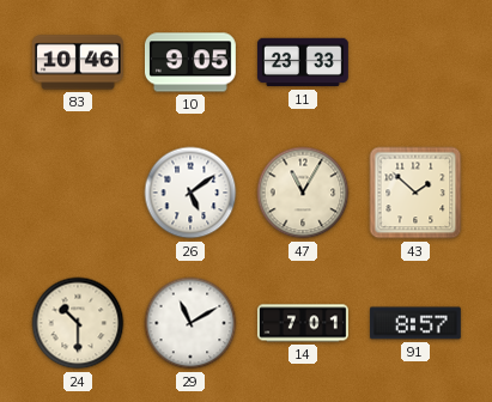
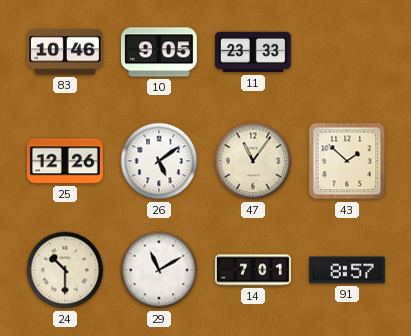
25: none -> 12:26
47: 11:05 -> 11:06
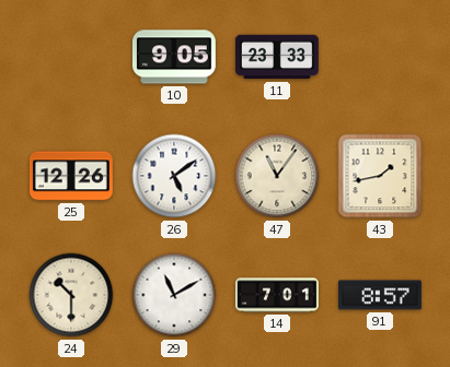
83: 10:46 -> none
43: 1:52 -> 1:43
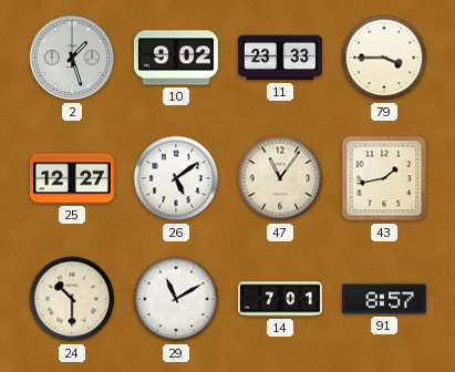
2: none -> 1:27
10: 9:05 -> 9:02
79: none -> 3:45
25: 12:26 -> 12:27
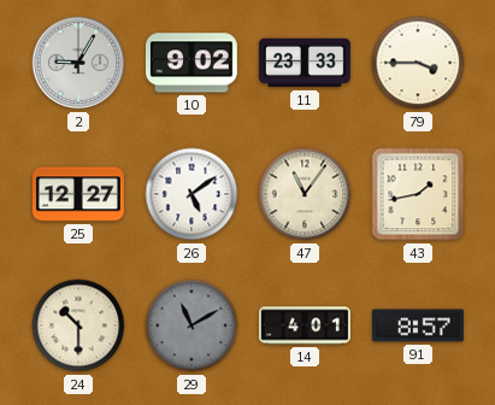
2: 1:27 -> 9:05
29 dial: white -> grey
14: 7:01 -> 4:01
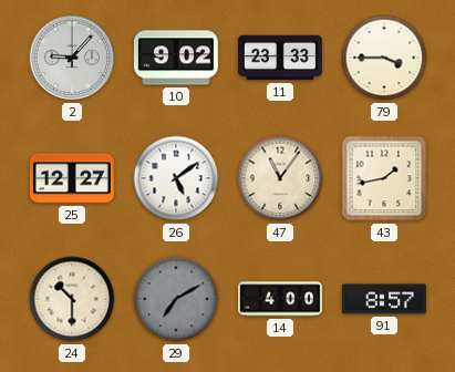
2: 9:05 -> 9:07
29: 11:10 -> 7:10
14: 4:01 -> 4:00
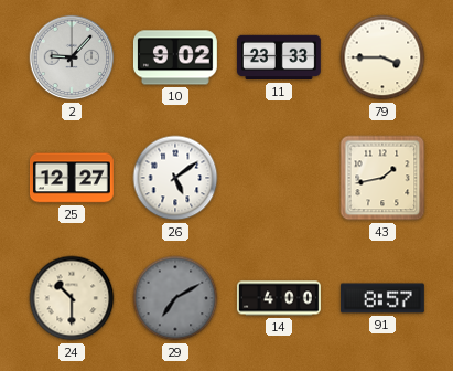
47: 11:06 -> none
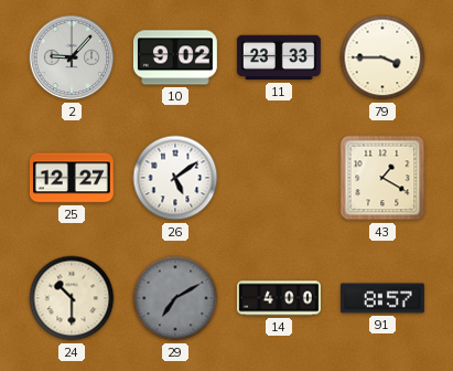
43: 1:43 -> 1:20
